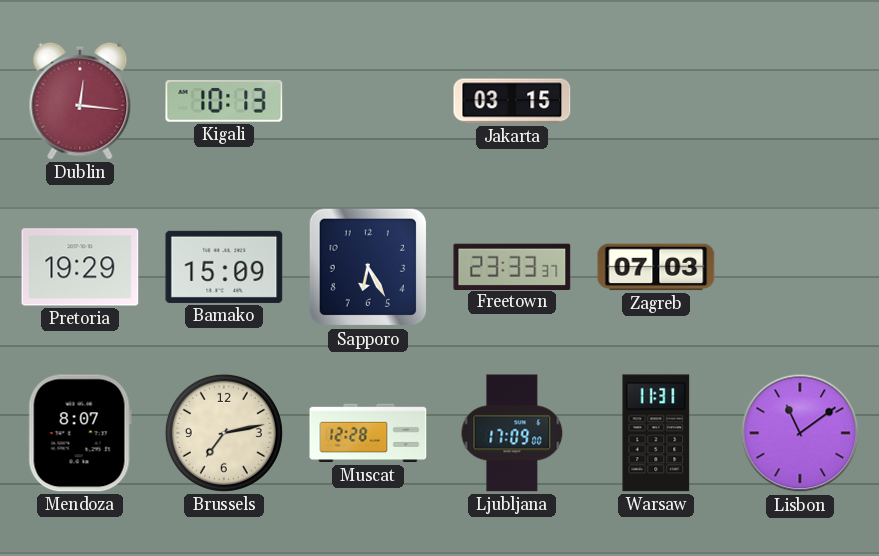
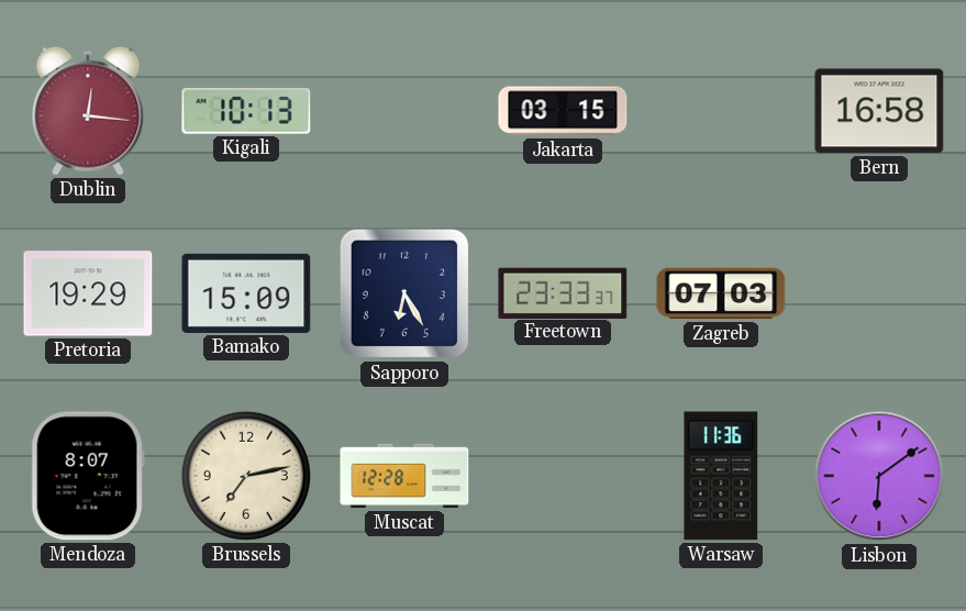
Bern: none -> 16:58
Ljubljana: 17:09 -> none
Warsaw: 11:31 -> 11:36
Lisbon: 11:09 -> 6:09
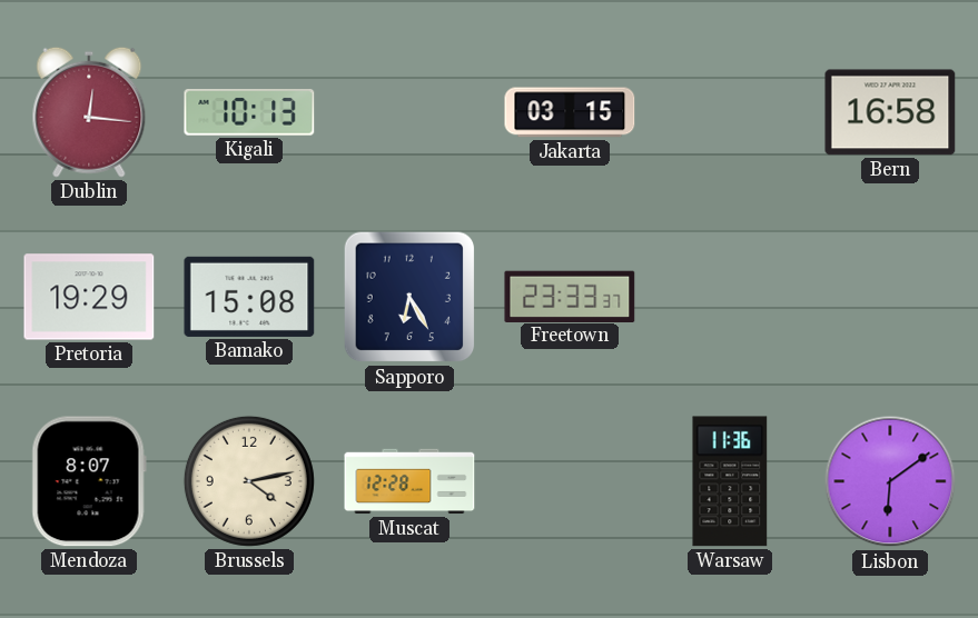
Bamako: 15:09 -> 15:08
Zagreb: 07:03 -> none
Brussels: 7:13 -> 4:13
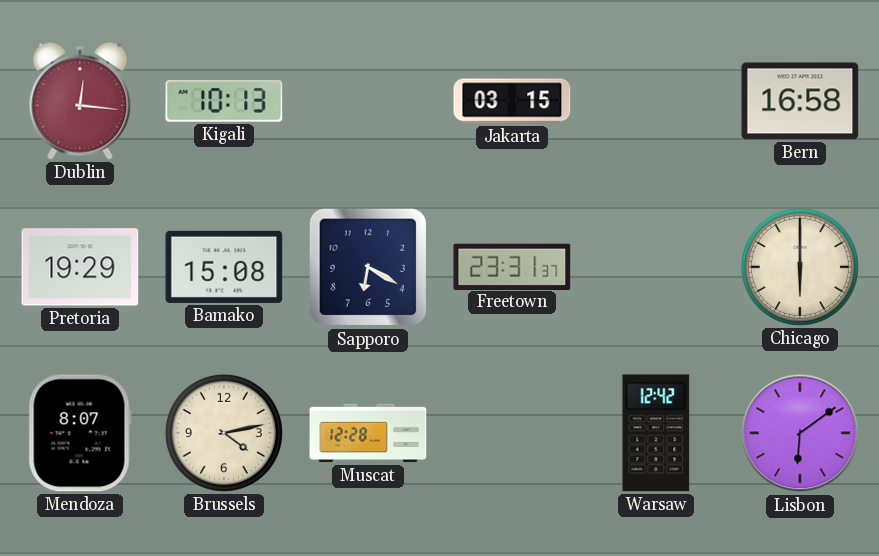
Sapporo: 6:25 -> 6:20
Freetown: 23:33 -> 23:31
Chicago: none -> 6:00
Warsaw: 11:36 -> 12:42
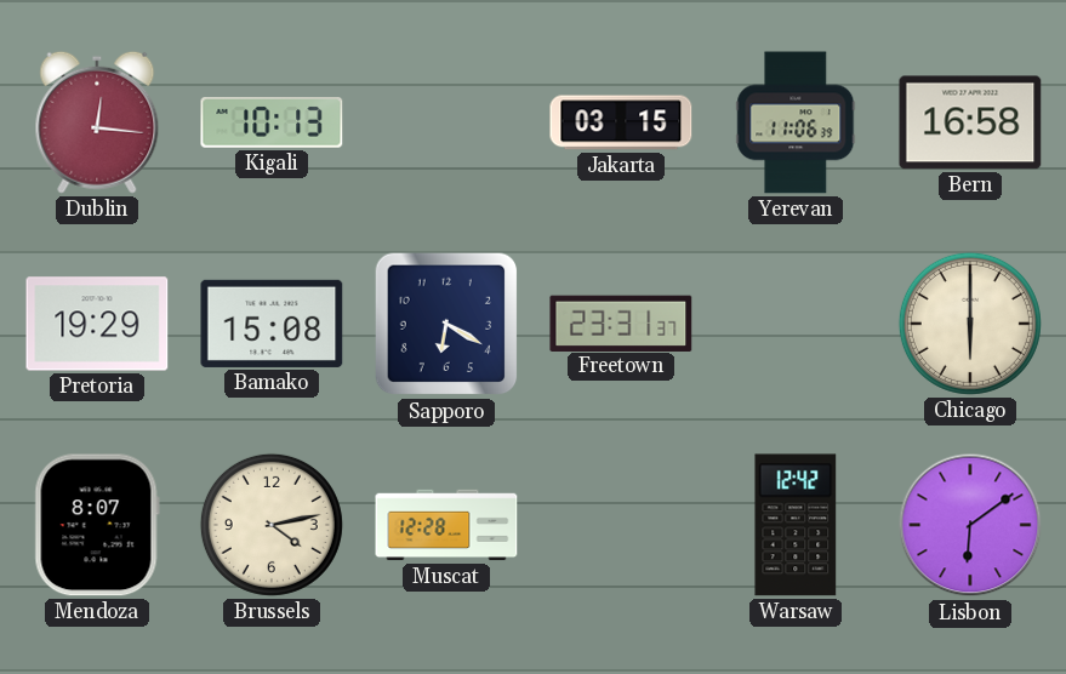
Yerevan: none -> 11:06
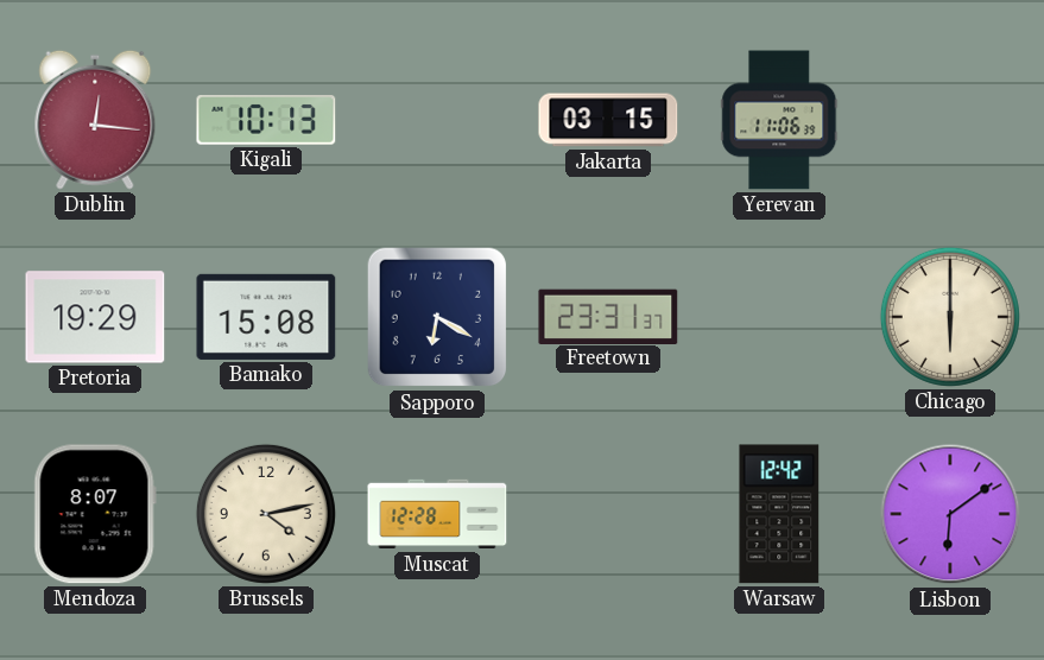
Bern: 16:58 -> none
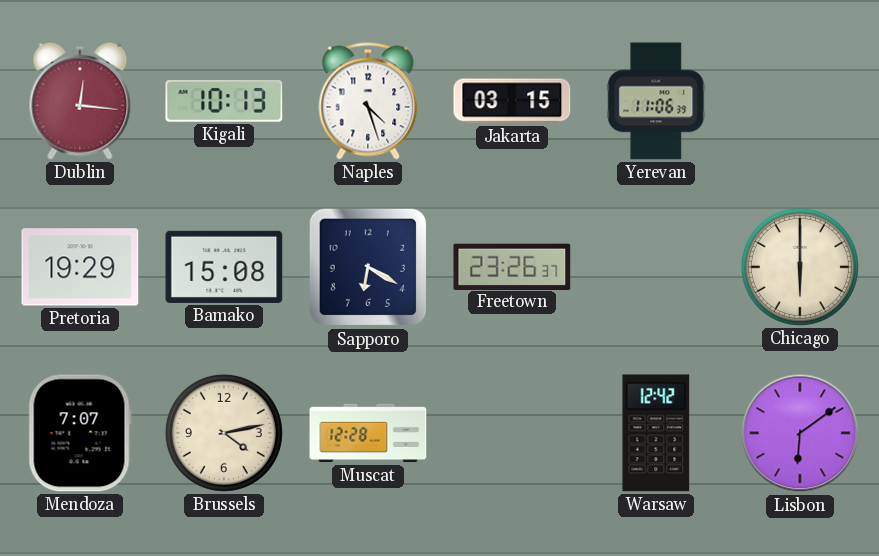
Naples: none -> 4:27
Freetown: 23:31 -> 23:26
Mendoza: 8:07 -> 7:07
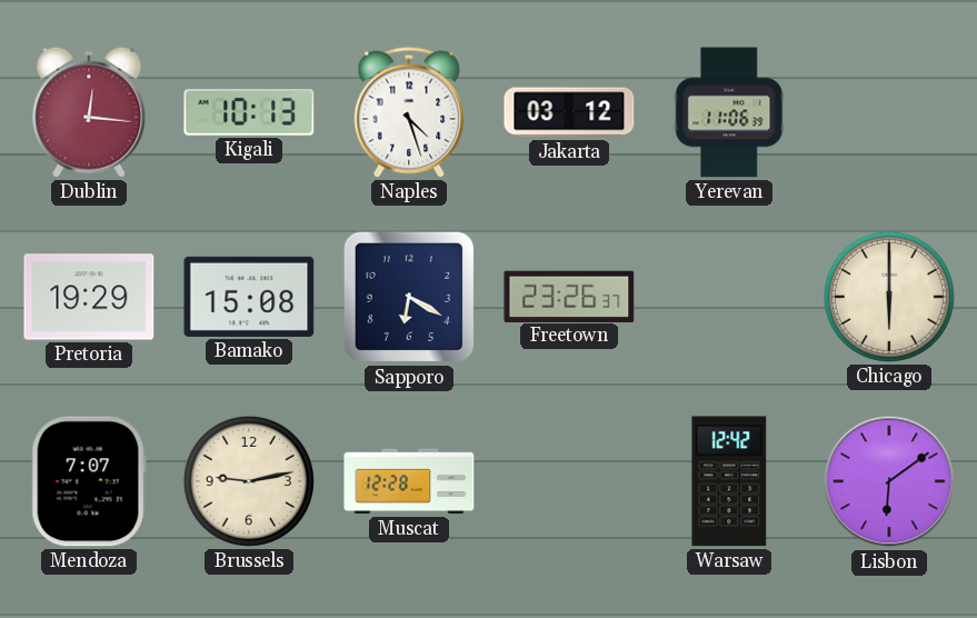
Jakarta: 03:15 -> 03:12
Brussels: 4:13 -> 9:13
